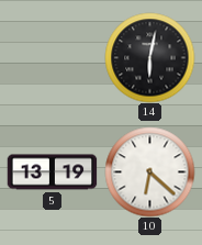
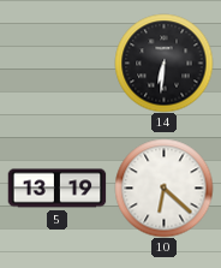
14: 6:02 -> 6:31
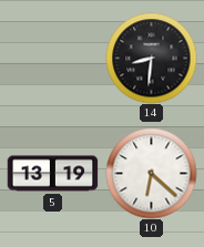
14: 6:31 -> 8:31
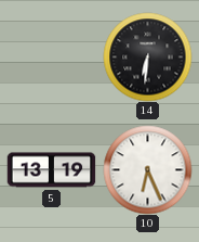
14: 8:31 -> 6:31
10: 6:22 -> 6:26
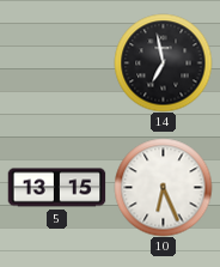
14: 6:31 -> 6:58
5: 13:19 -> 13:15
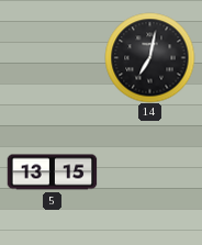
14: 6:58 -> 7:02
10: 6:26 -> none
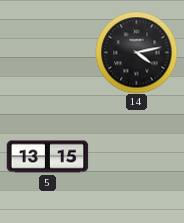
14: 7:02 -> 4:13
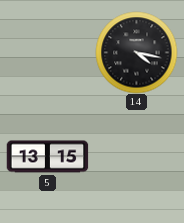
14: 4:13 -> 4:17
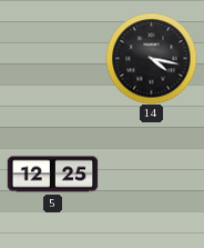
5: 13:15 -> 12:25
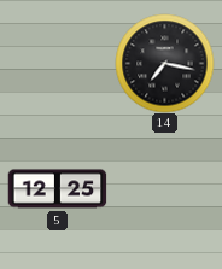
14: 4:17 -> 7:17
